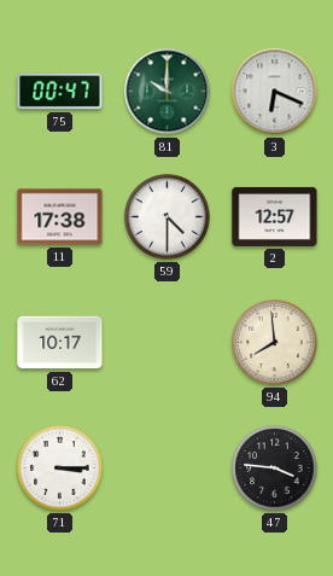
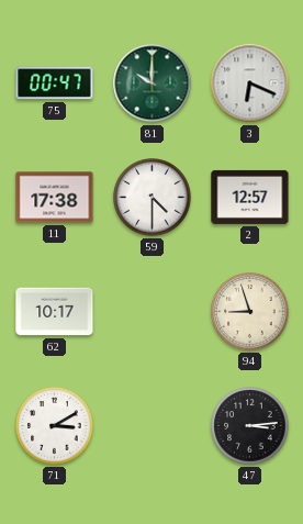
94: 7:59 -> 8:57
71: 3:15 -> 3:10
47: 3:46 -> 3:14
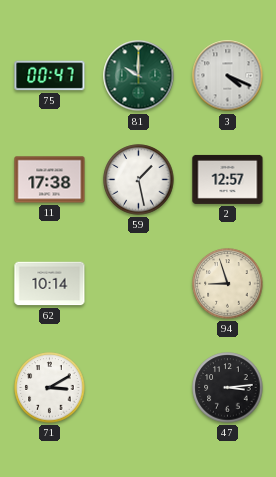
3: 6:19 -> 4:19
59: 4:30 -> 1:28
62: 10:17 -> 10:14
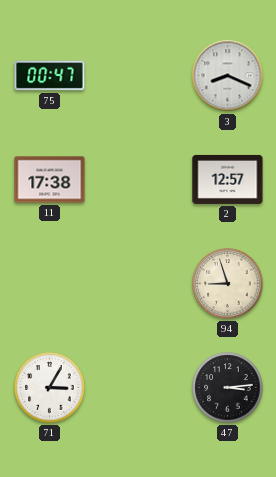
81: 10:00 -> none
3: 4:19 -> 8:19
59: 1:28 -> none
62: 10:14 -> none
71: 3:10 -> 3:05
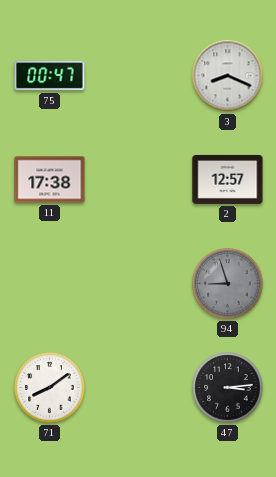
94 dial: cream -> grey
71: 3:05 -> 8:09
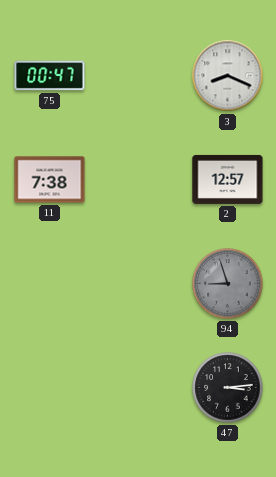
11: 17:38 -> 7:38
71: 8:09 -> none
